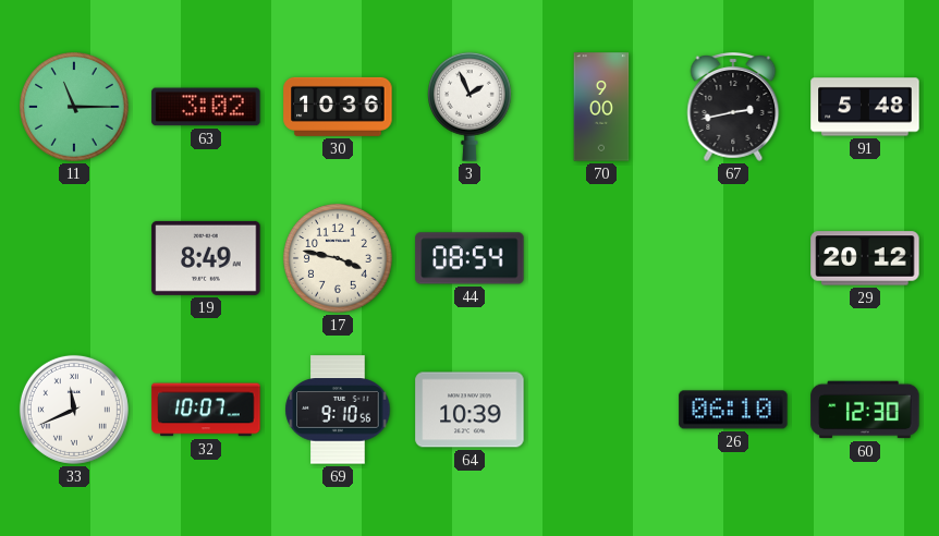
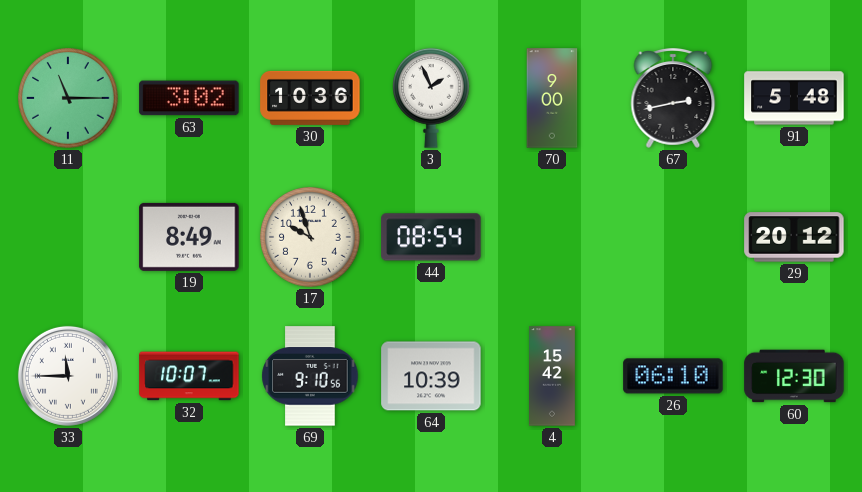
17: 3:47 -> 9:57
33: 11:41 -> 11:45
4: none -> 15:42
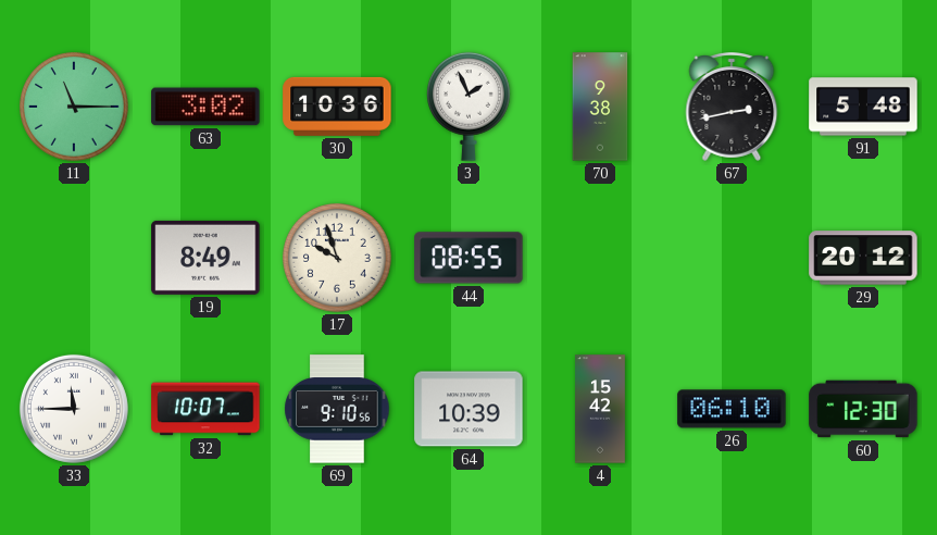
70: 9:00 -> 9:38
44: 08:54 -> 08:55
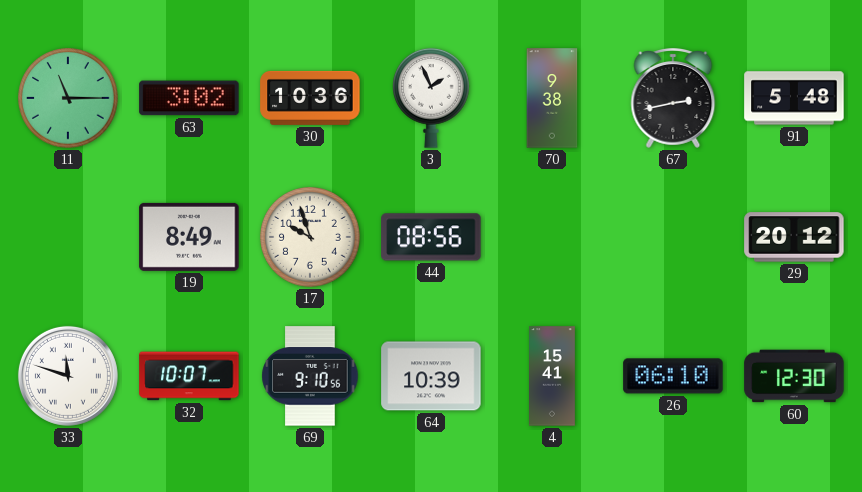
44: 08:55 -> 08:56
33: 11:45 -> 11:48
4: 15:42 -> 15:41
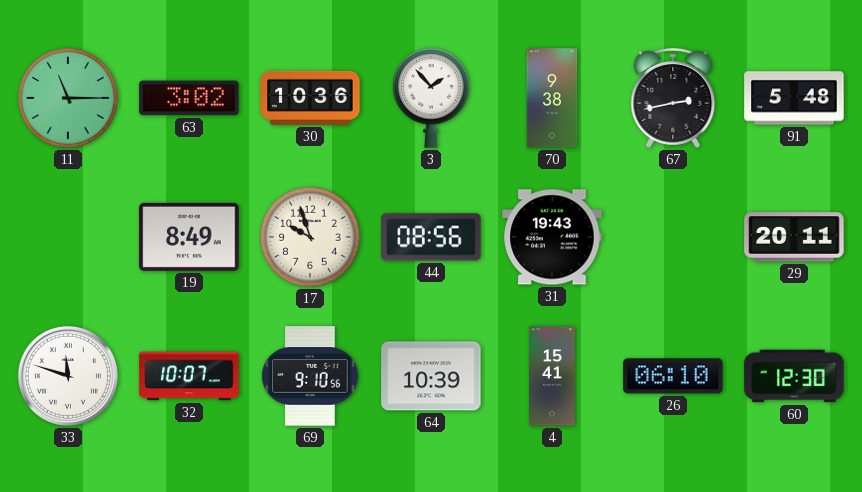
3: 1:56 -> 1:53
31: none -> 19:43
29: 20:12 -> 20:11
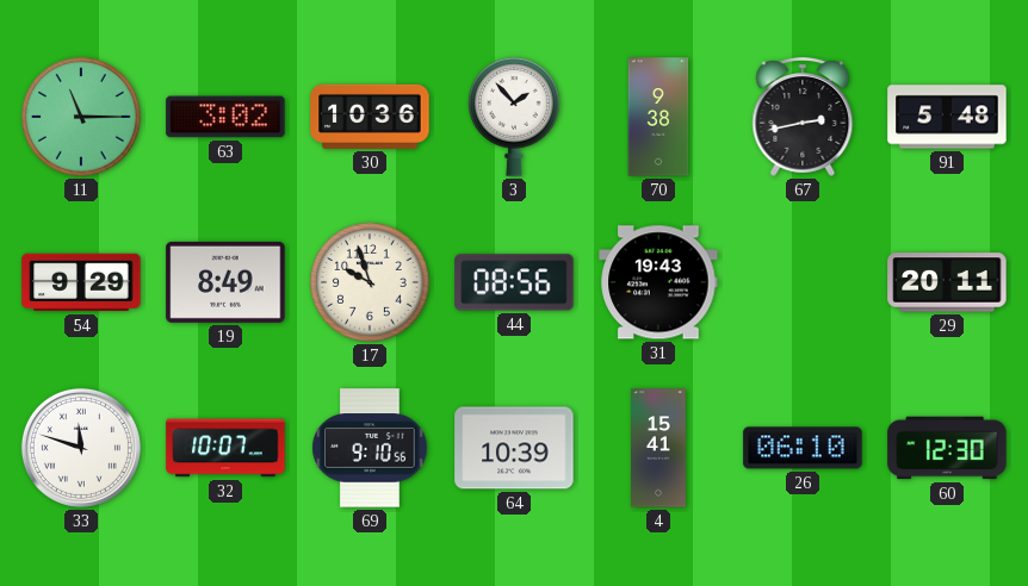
54: none -> 9:29
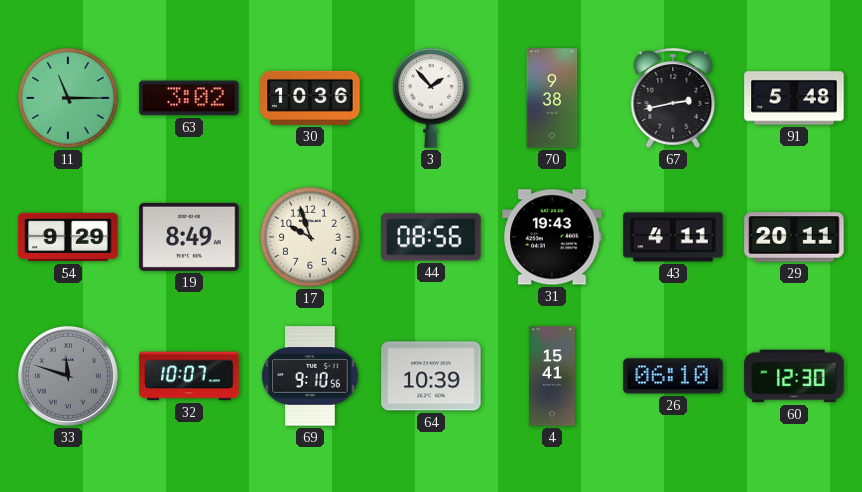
43: none -> 4:11
33 dial: white -> grey
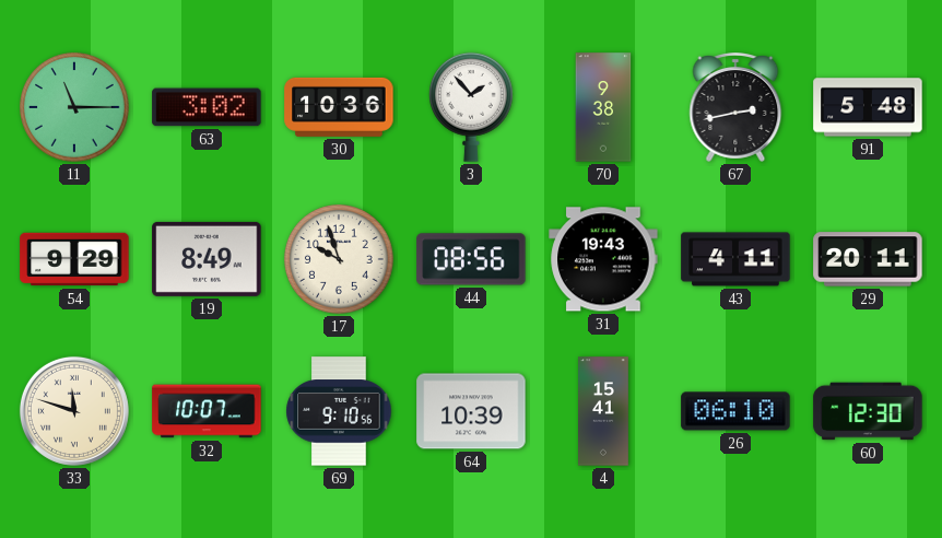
33 dial: grey -> cream
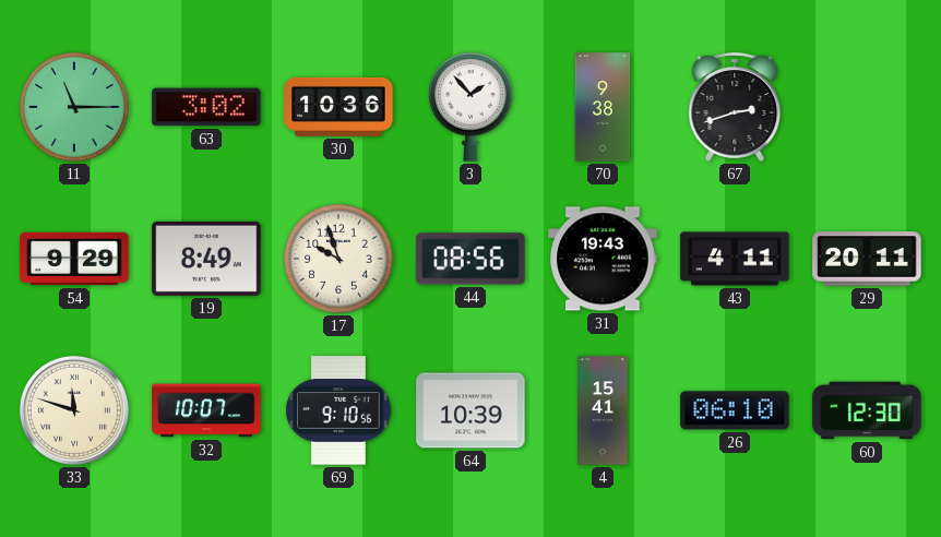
67: 2:43 -> 2:42
91: 5:48 -> none
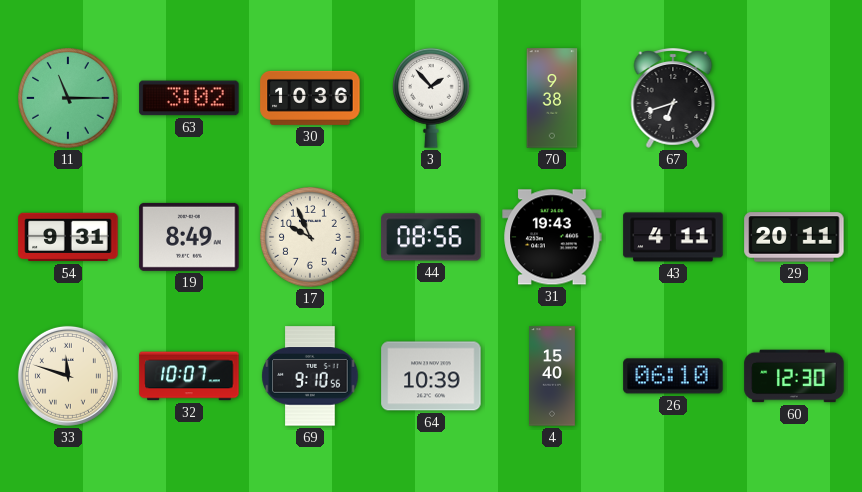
67: 2:42 -> 6:42
54: 9:29 -> 9:31
17: 9:57 -> 9:56
4: 15:41 -> 15:40
